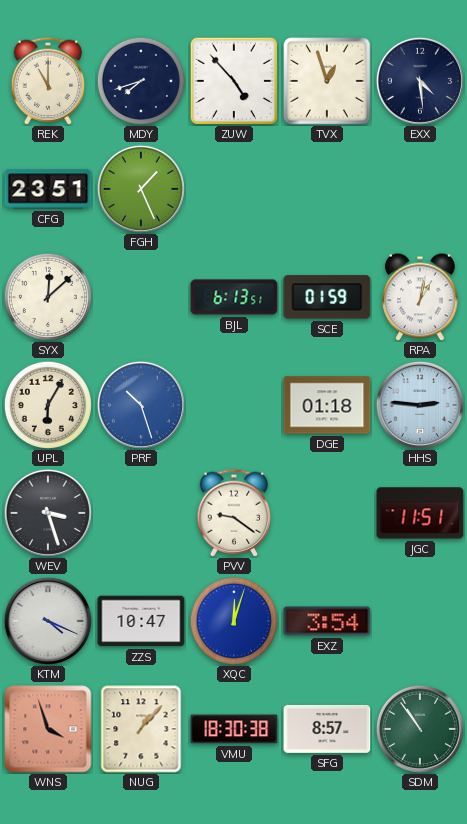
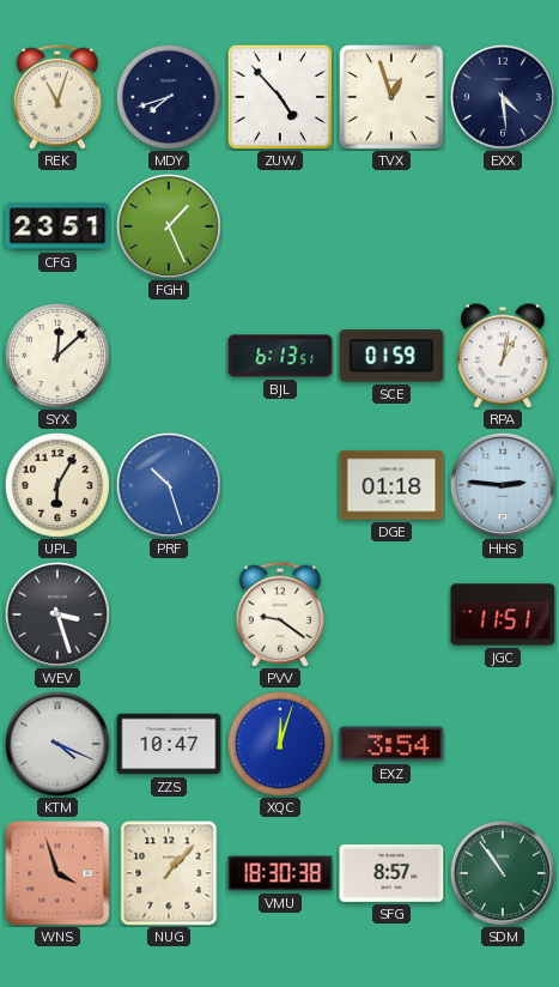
REK: 11:00 -> 11:03
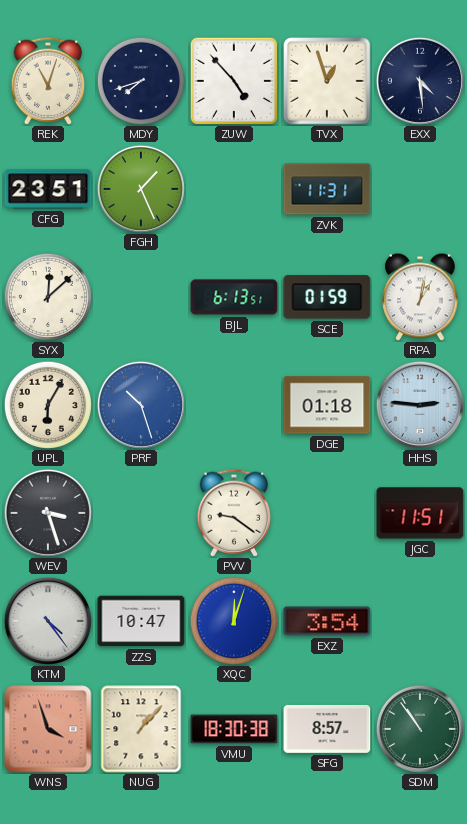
ZVK: none -> 11:31
KTM: 4:19 -> 4:24
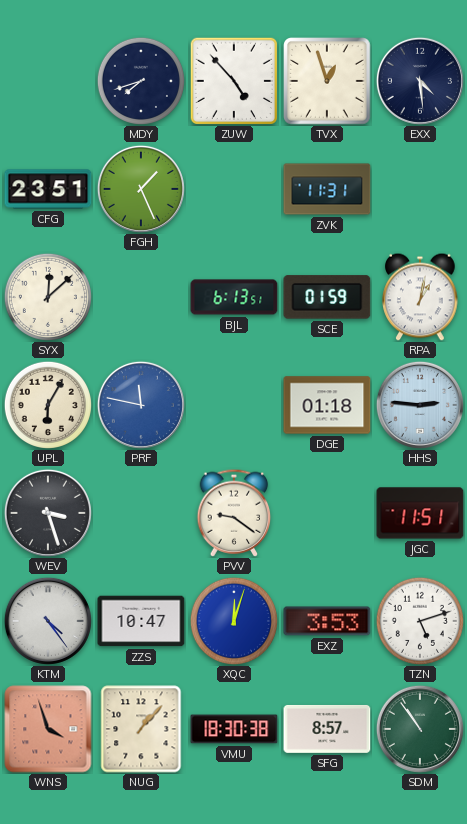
REK: 11:03 -> none
PRF: 10:27 -> 11:47
EXZ: 3:54 -> 3:53
TZN: none -> 5:12
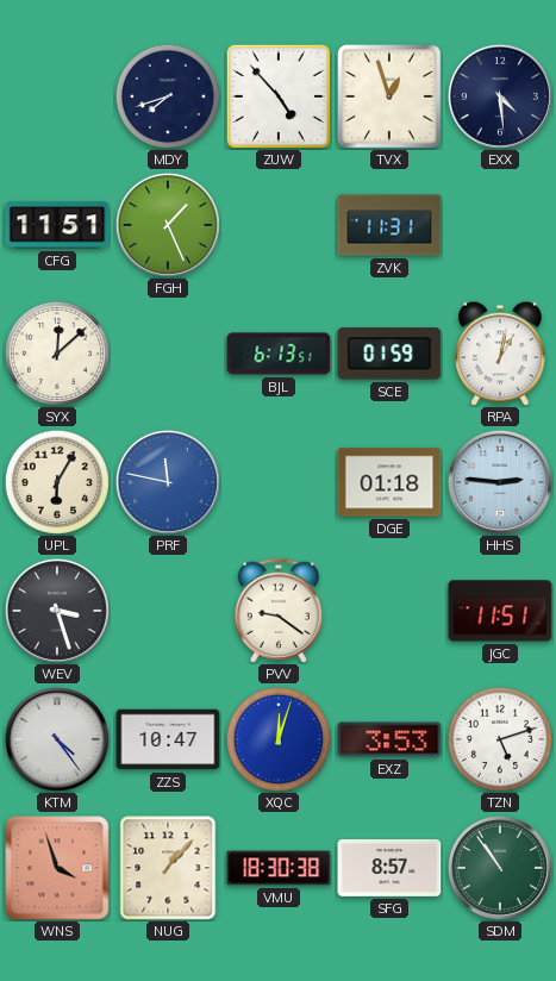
CFG: 23:51 -> 11:51
